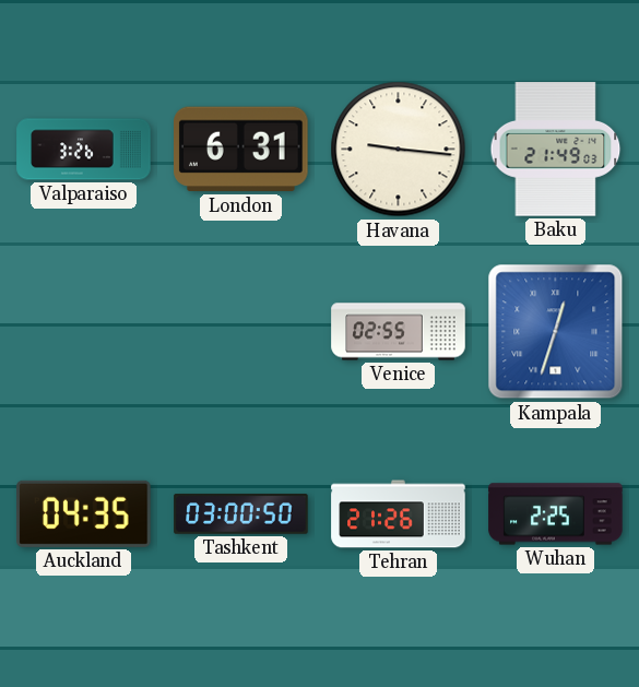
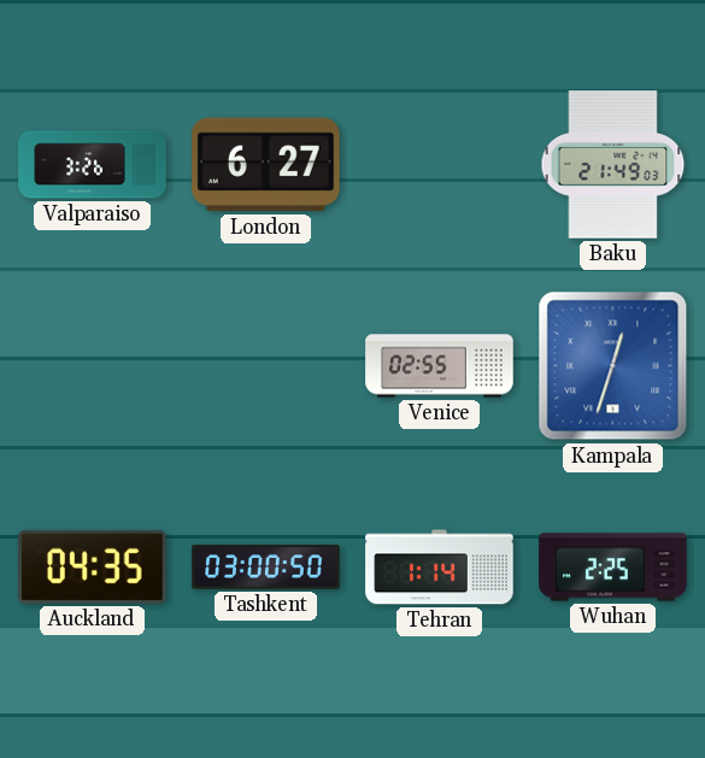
London: 6:31 -> 6:27
Havana: 9:16 -> none
Tehran: 21:26 -> 1:14
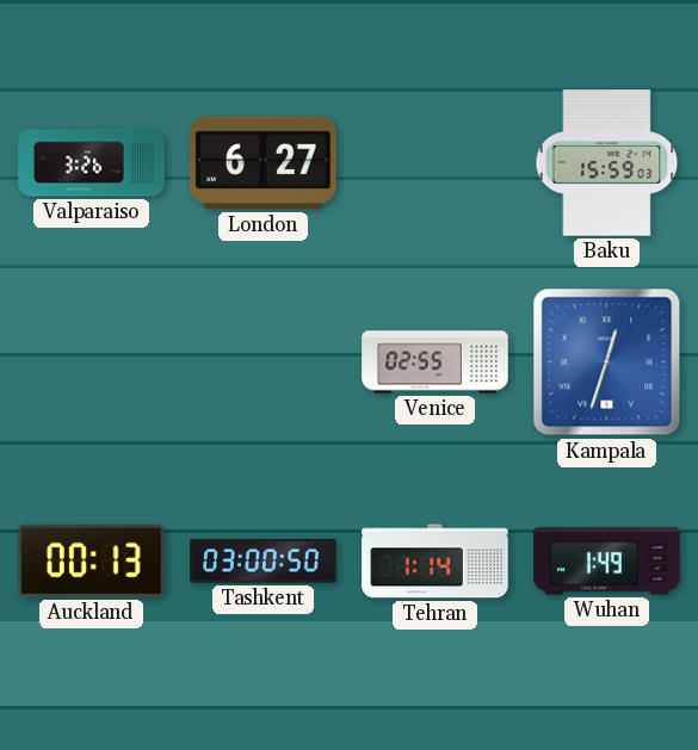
Baku: 21:49 -> 15:59
Auckland: 04:35 -> 00:13
Wuhan: 2:25 -> 1:49
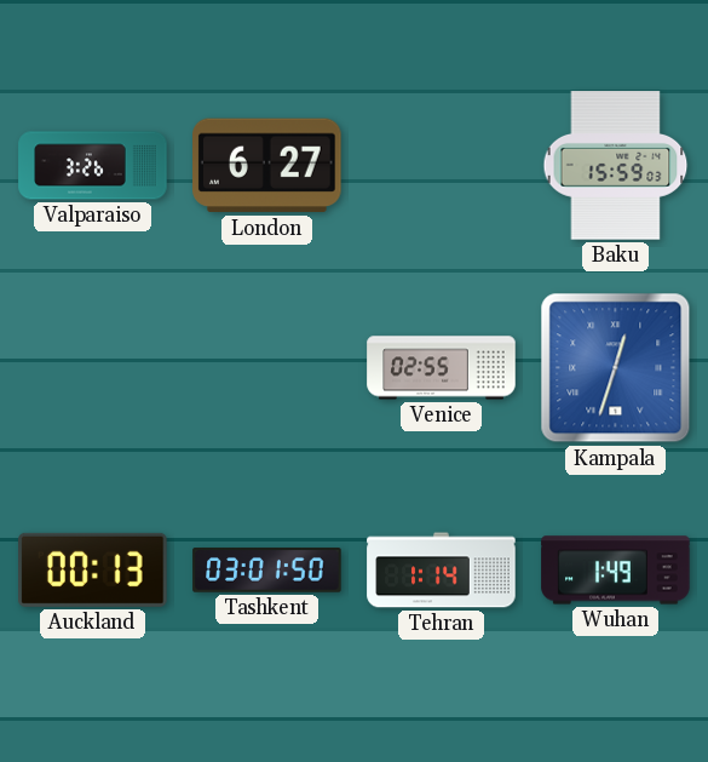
Tashkent: 03:00 -> 03:01
